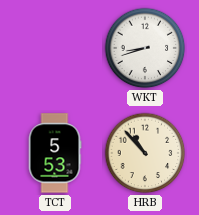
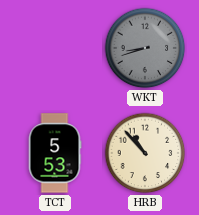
WKT dial: white -> grey
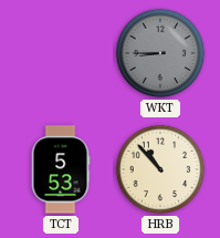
WKT: 8:42 -> 8:45
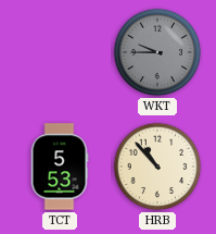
WKT: 8:45 -> 9:45
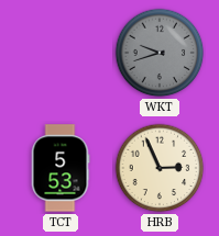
WKT: 9:45 -> 9:42
HRB: 10:53 -> 2:56
